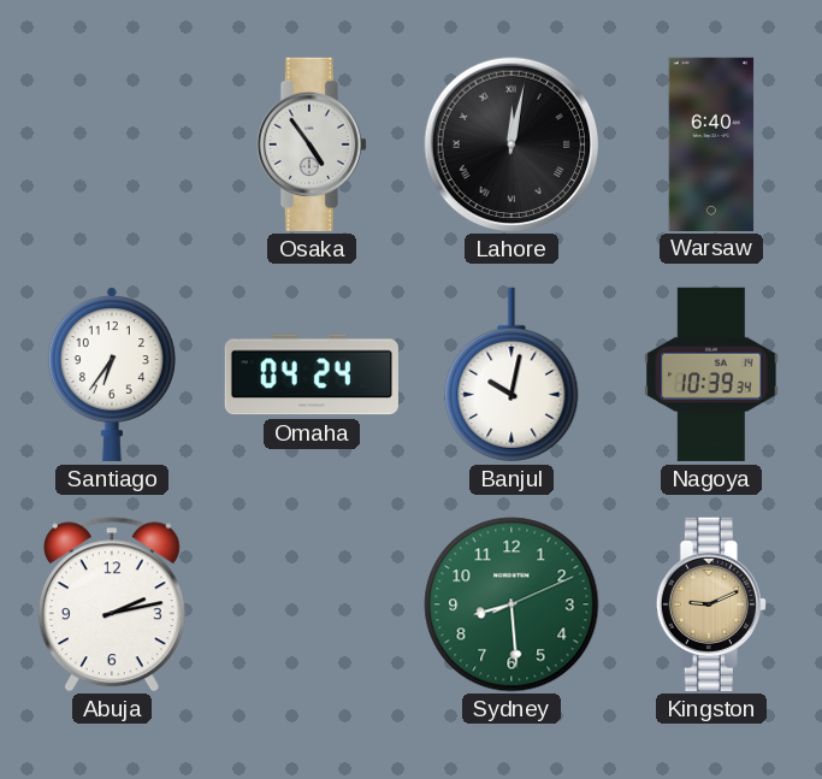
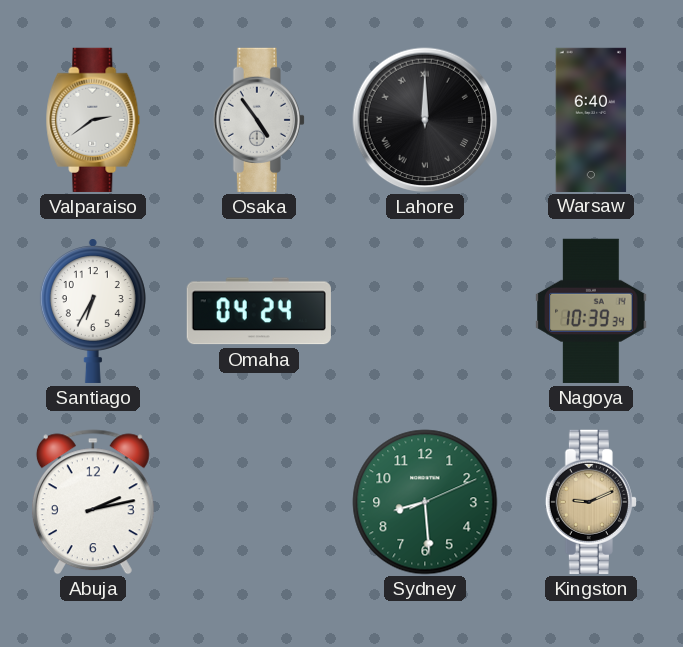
Valparaiso: none -> 2:39
Lahore: 12:02 -> 12:00
Santiago: 6:36 -> 6:35
Banjul: 10:02 -> none
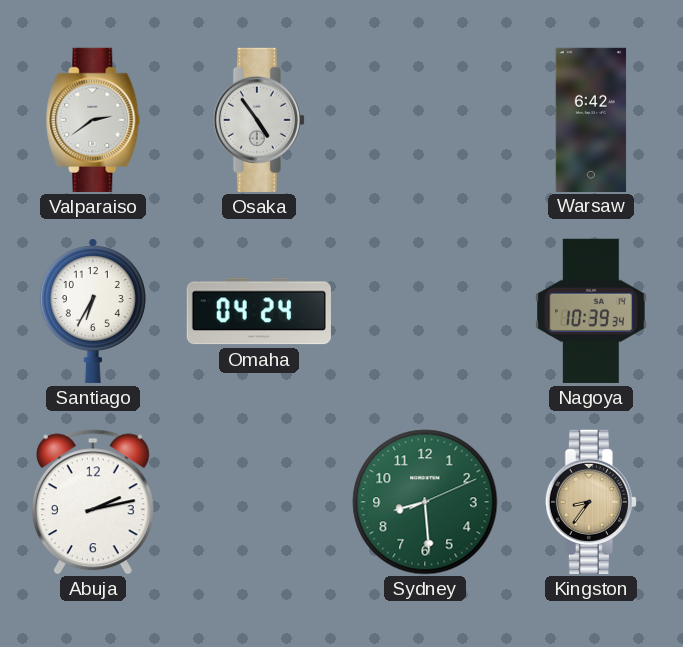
Lahore: 12:00 -> none
Warsaw: 6:40 -> 6:42
Kingston: 9:11 -> 8:36
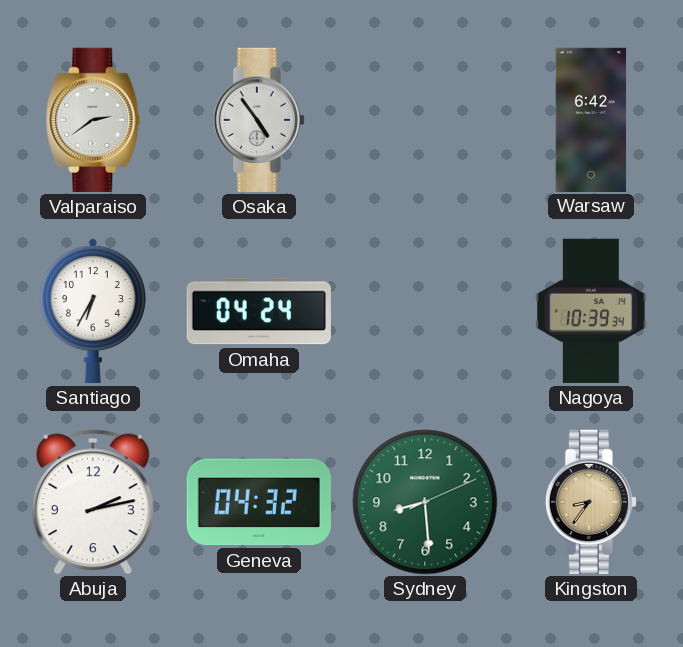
Geneva: none -> 04:32
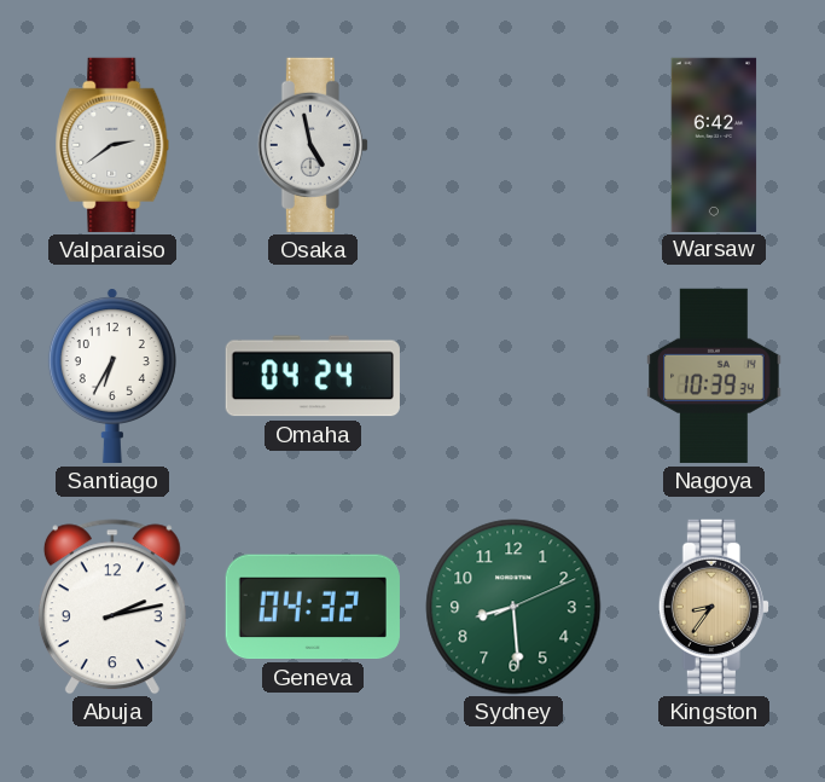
Osaka: 4:54 -> 4:58
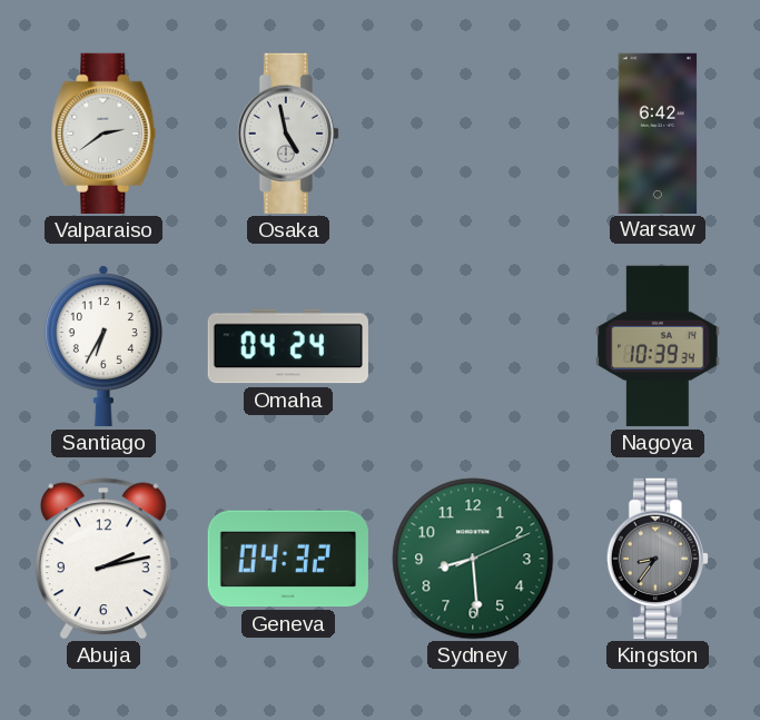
Kingston dial: champagne -> grey
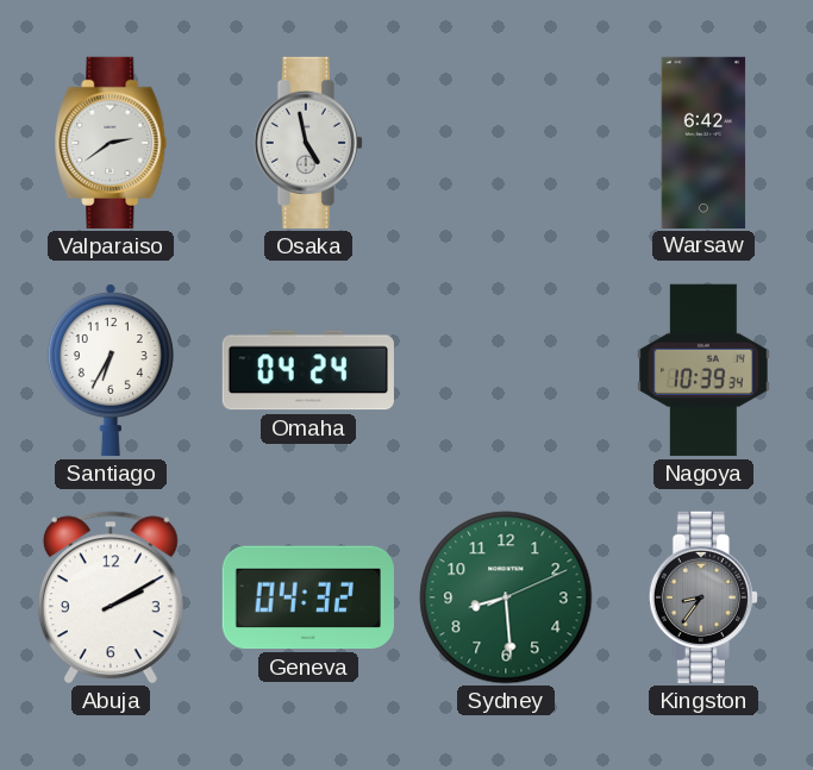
Abuja: 2:13 -> 2:10
